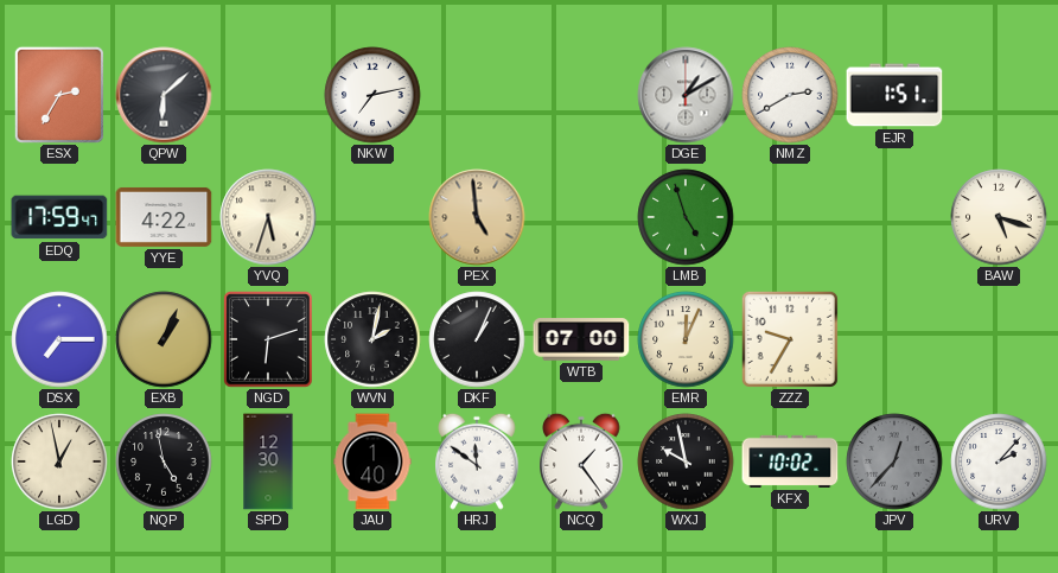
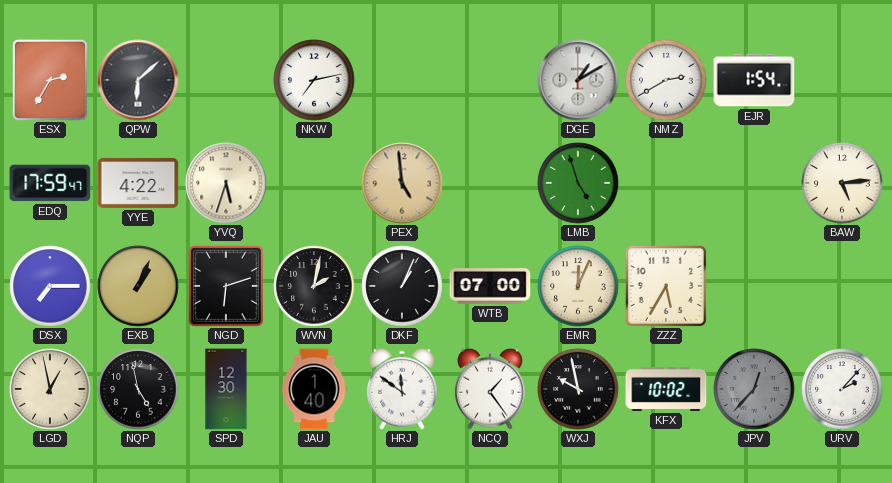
EJR: 1:51 -> 1:54
BAW: 5:18 -> 5:14
ZZZ: 9:35 -> 5:35
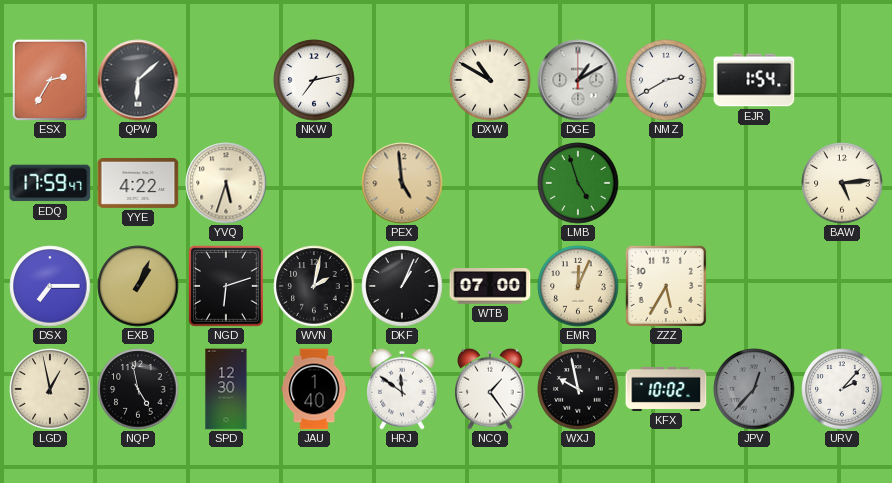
DXW: none -> 10:50
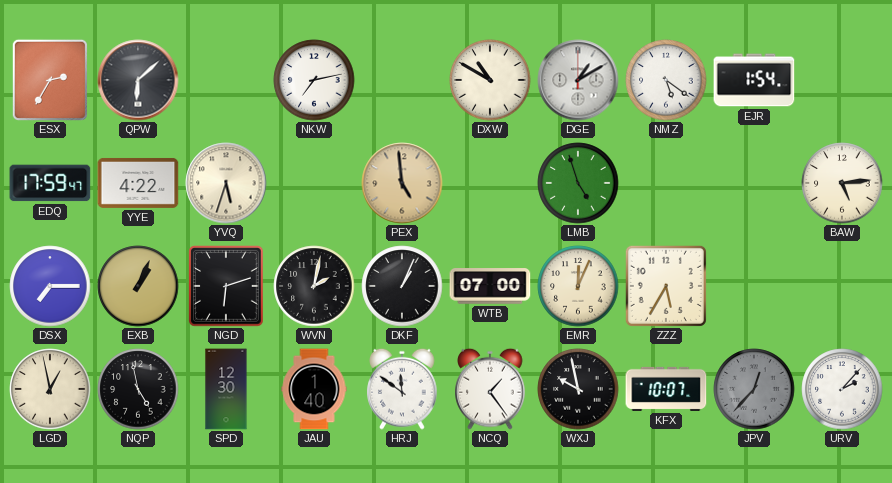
NMZ: 2:40 -> 5:21
KFX: 10:02 -> 10:07
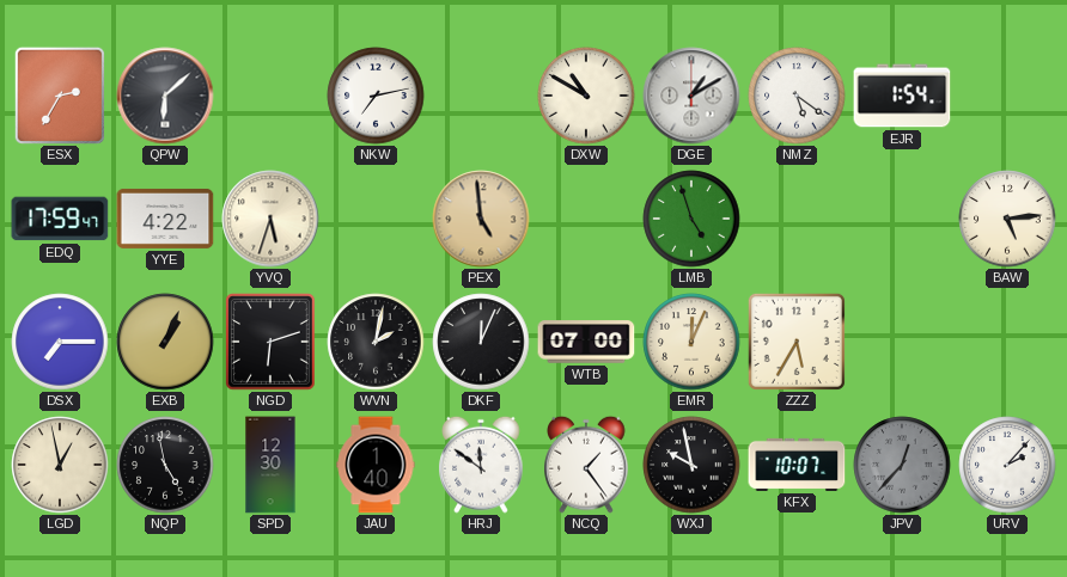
DKF: 1:04 -> 12:04
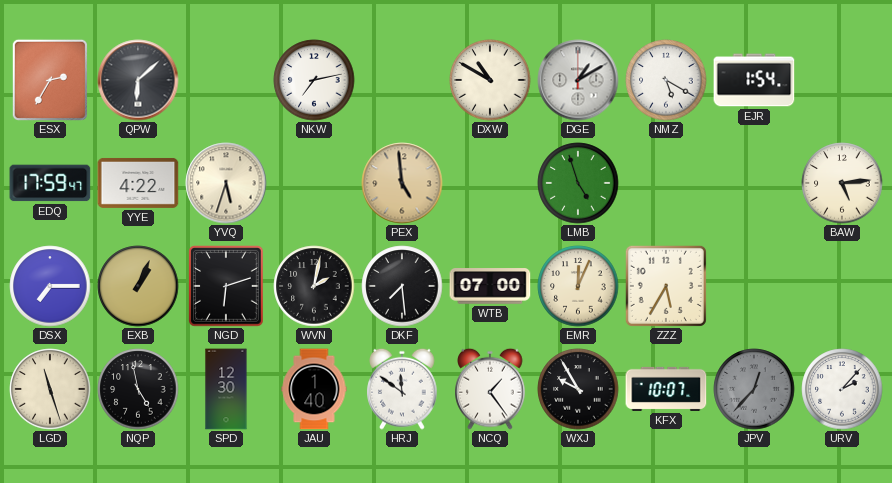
NMZ: 5:21 -> 5:20
DKF: 12:04 -> 7:29
LGD: 12:58 -> 11:27
WXJ: 9:58 -> 9:55
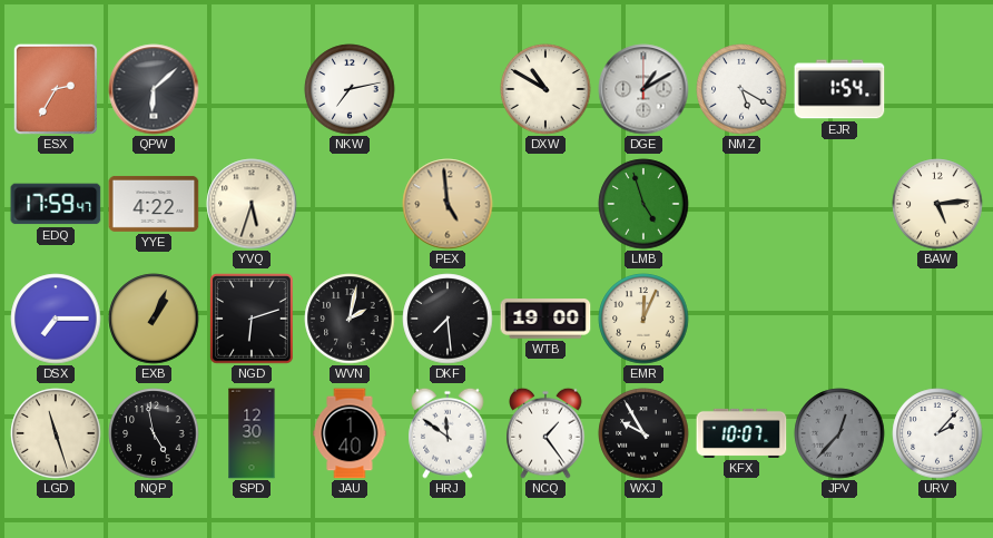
WTB: 07:00 -> 19:00
ZZZ: 5:35 -> none
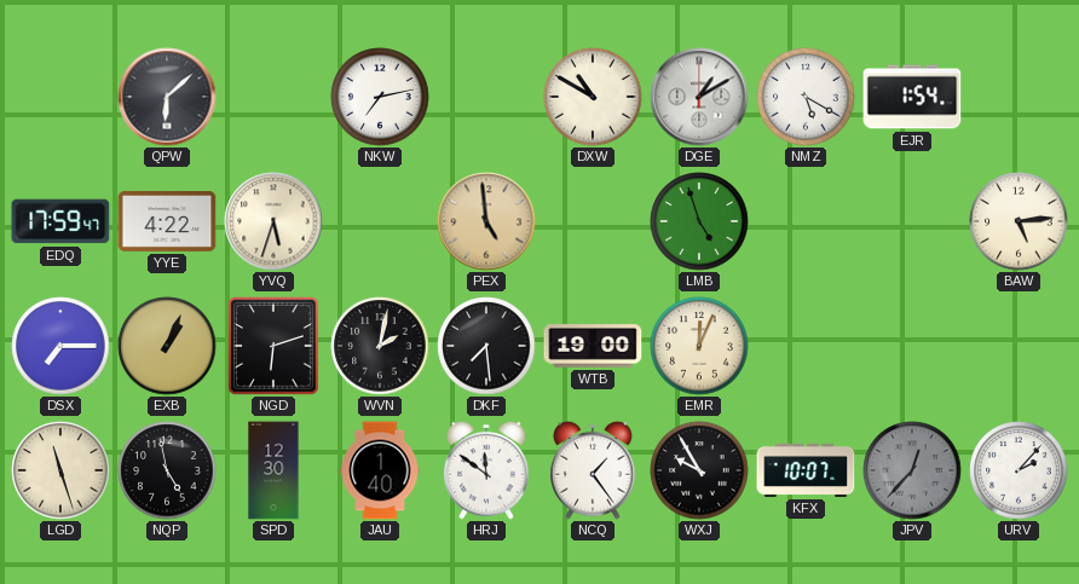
ESX: 2:35 -> none
